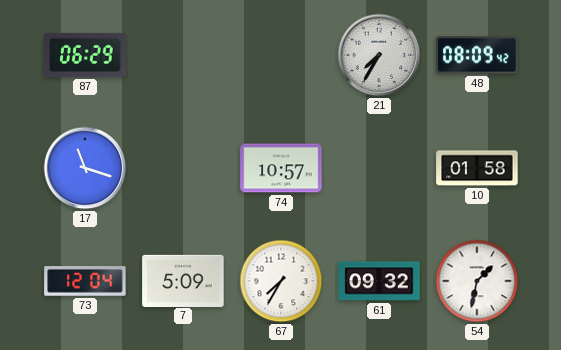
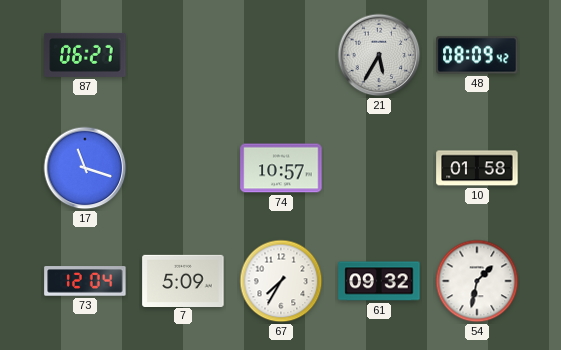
87: 06:29 -> 06:27
21: 7:35 -> 5:35
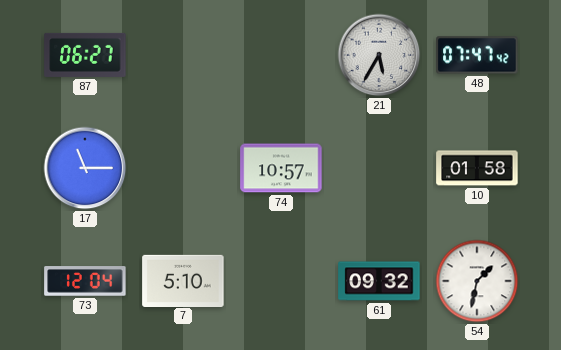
48: 08:09 -> 07:47
17: 11:18 -> 11:15
7: 5:09 -> 5:10
67: 7:35 -> none
